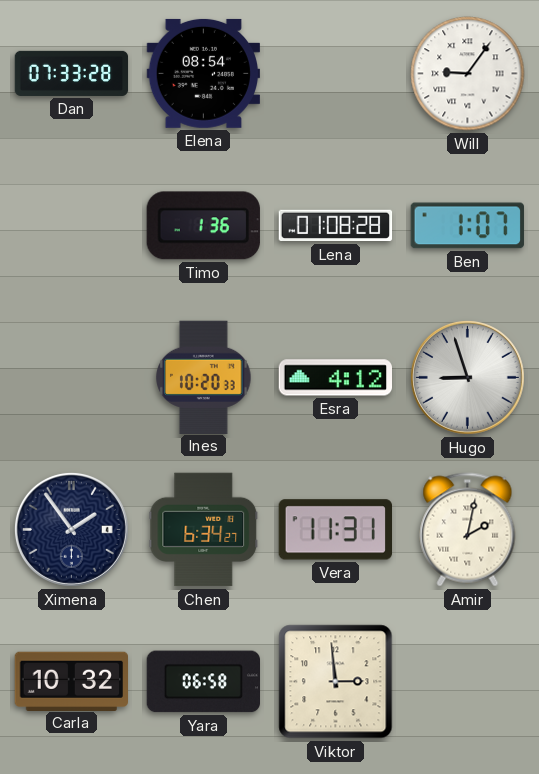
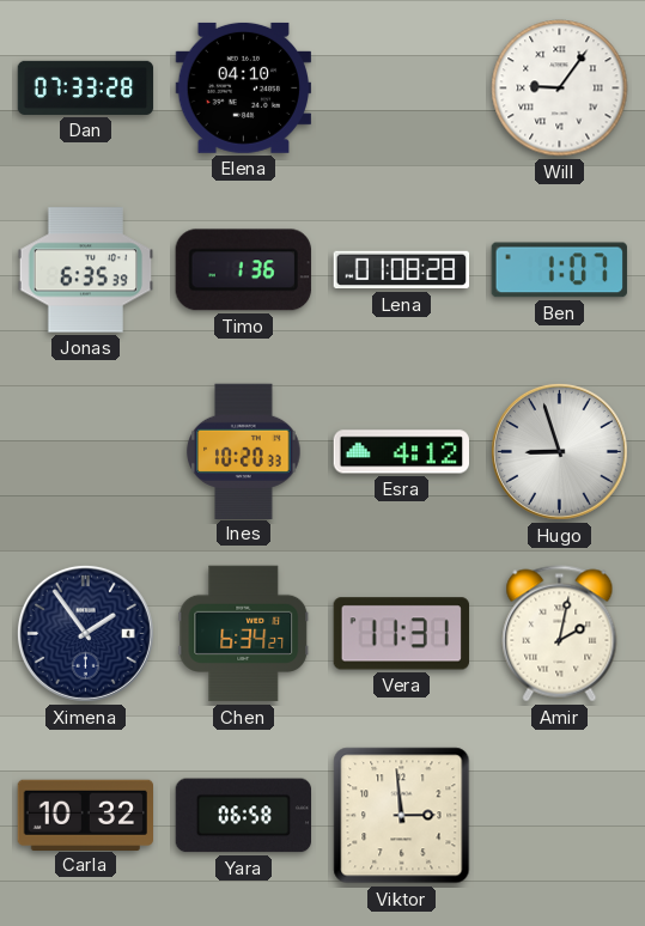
Elena: 08:54 -> 04:10
Jonas: none -> 6:35
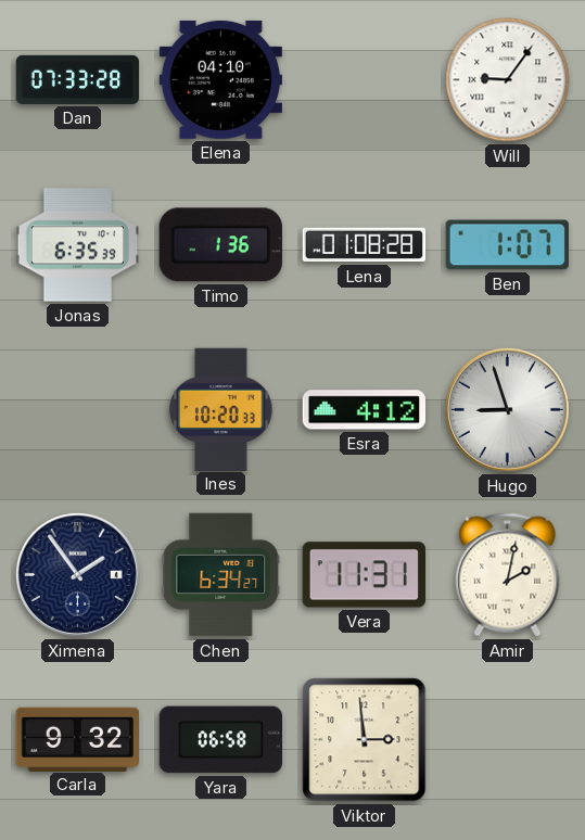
Carla: 10:32 -> 9:32
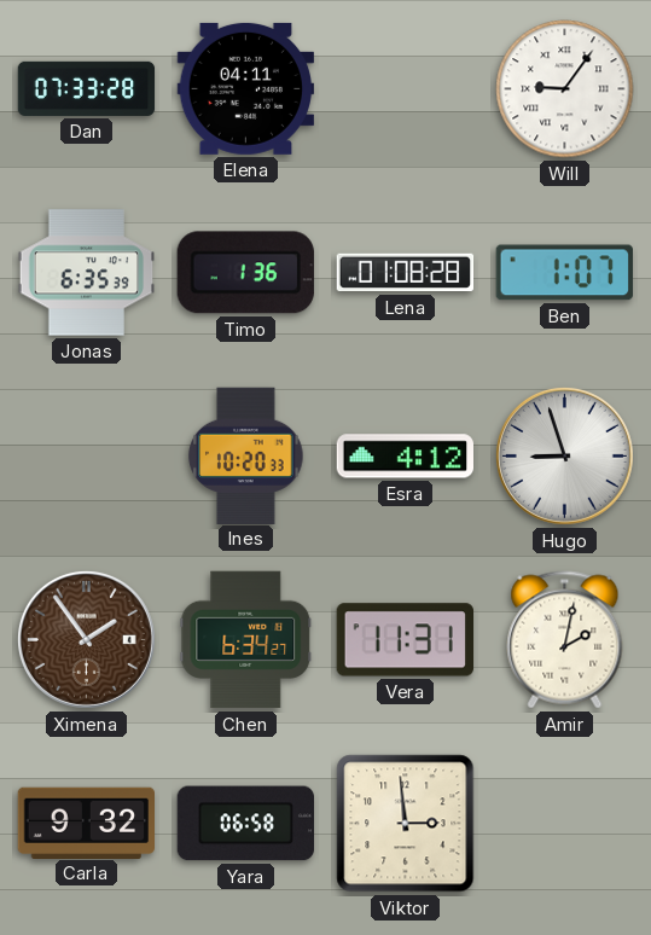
Elena: 04:10 -> 04:11
Ximena dial: navy -> brown
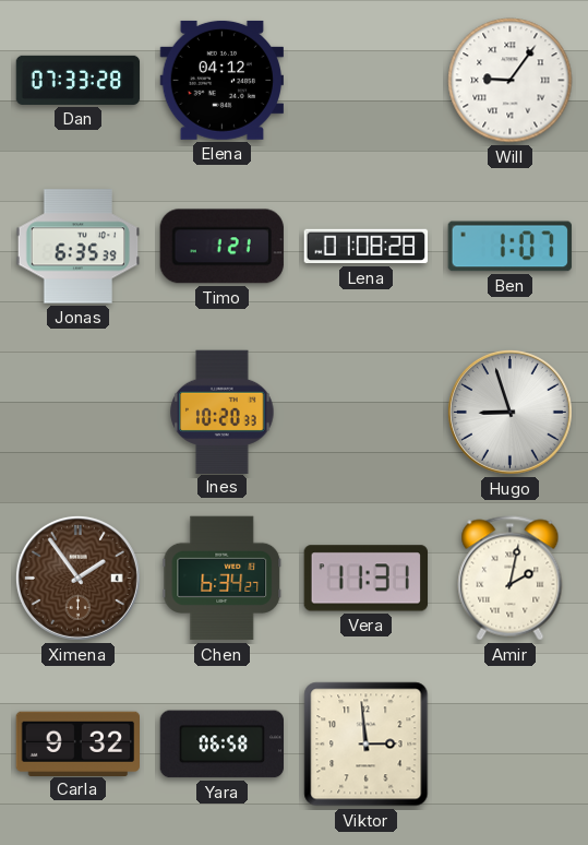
Elena: 04:11 -> 04:12
Timo: 1:36 -> 1:21
Esra: 4:12 -> none
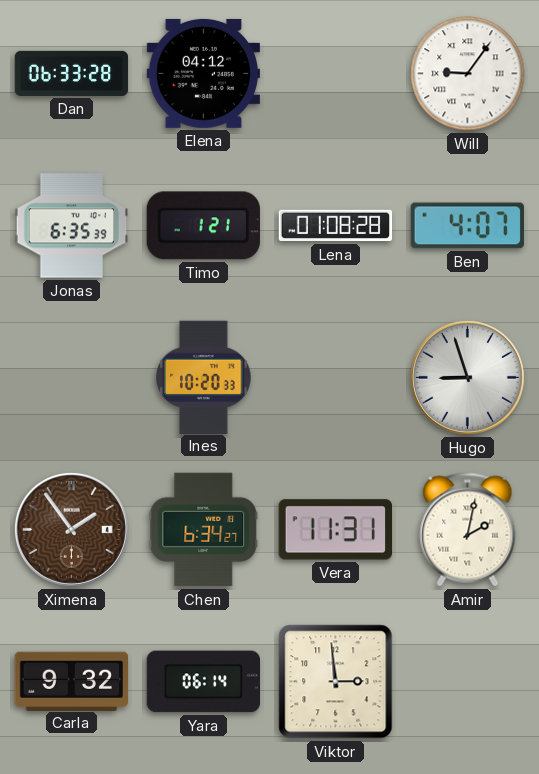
Dan: 07:33 -> 06:33
Ben: 1:07 -> 4:07
Yara: 06:58 -> 06:14
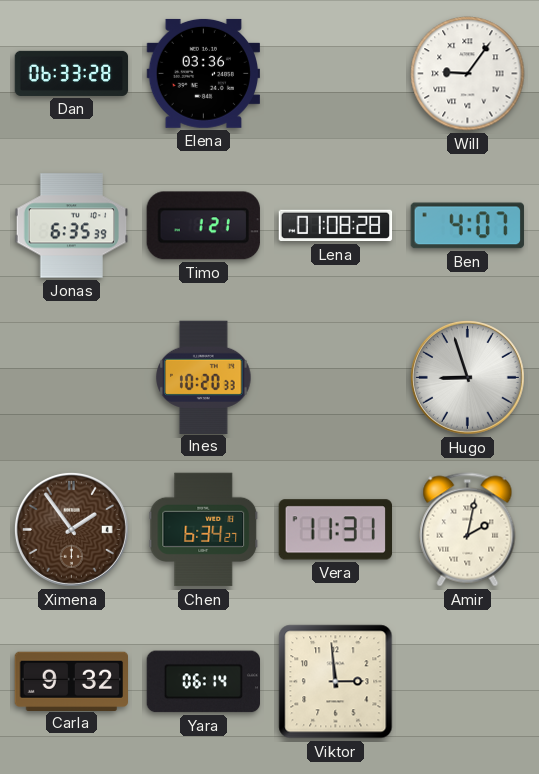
Elena: 04:12 -> 03:36
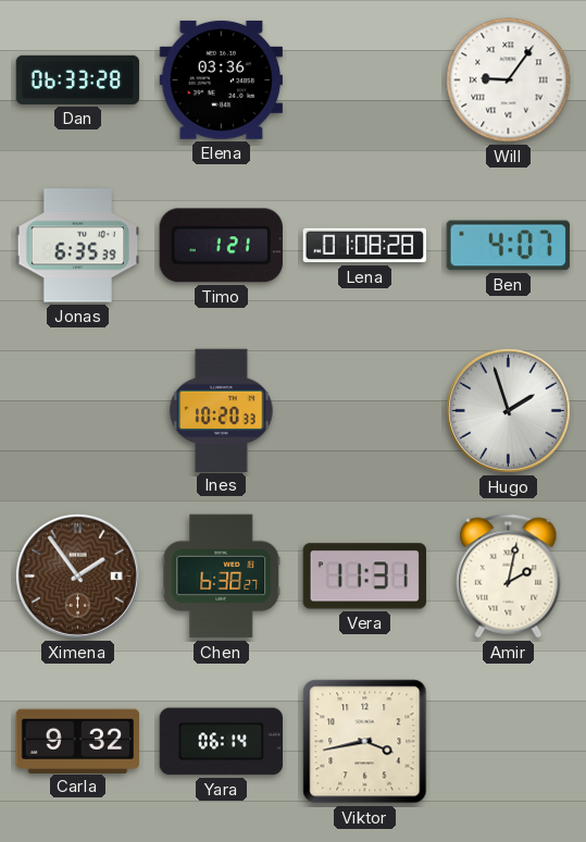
Hugo: 8:57 -> 1:57
Chen: 6:34 -> 6:38
Viktor: 2:59 -> 3:43
